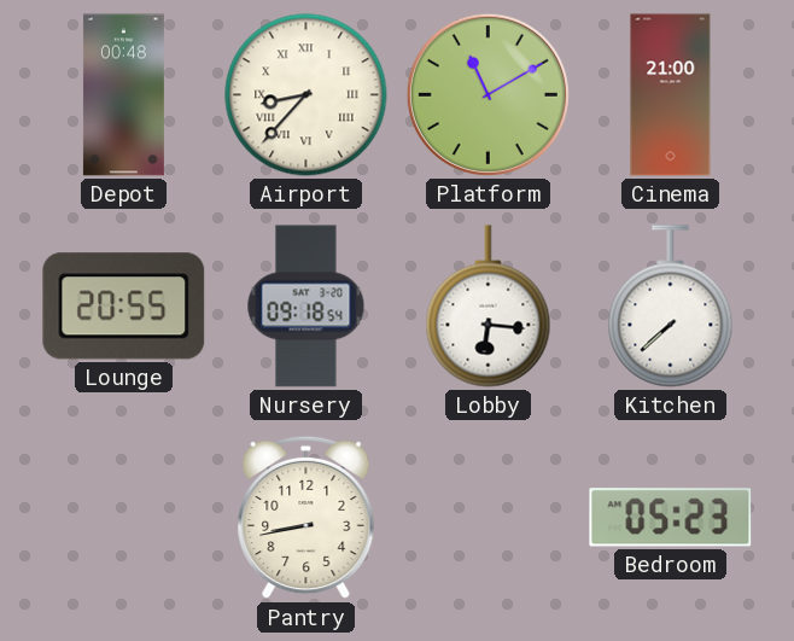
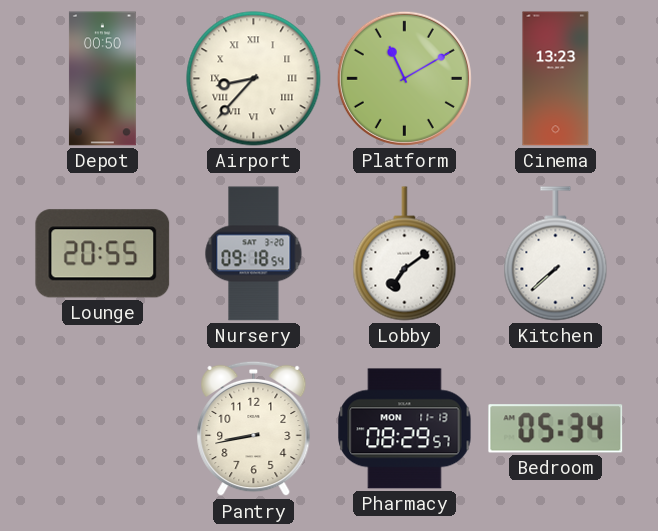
Depot: 00:48 -> 00:50
Cinema: 21:00 -> 13:23
Lobby: 6:16 -> 7:09
Pharmacy: none -> 08:29
Bedroom: 05:23 -> 05:34
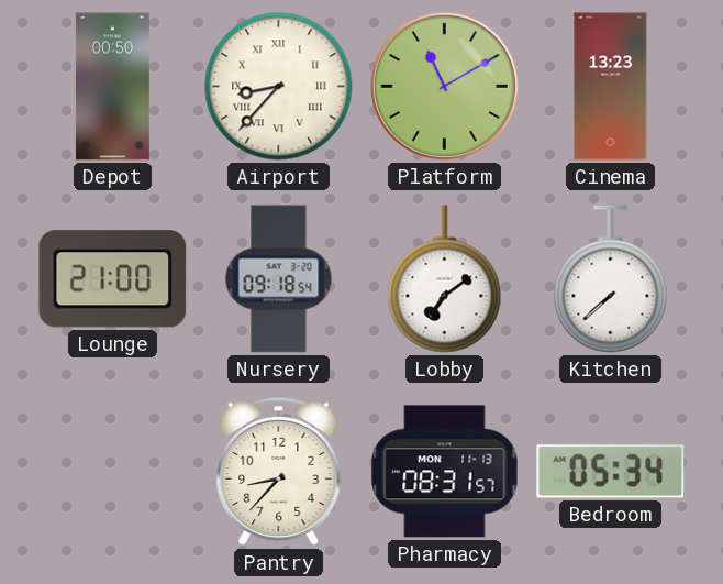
Lounge: 20:55 -> 21:00
Pantry: 8:43 -> 8:37
Pharmacy: 08:29 -> 08:31
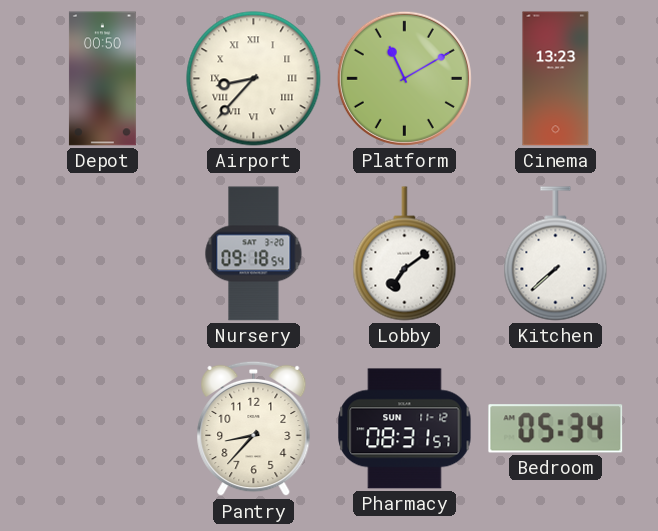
Lounge: 21:00 -> none
Pharmacy date: MON 11-13 -> SUN 11-12
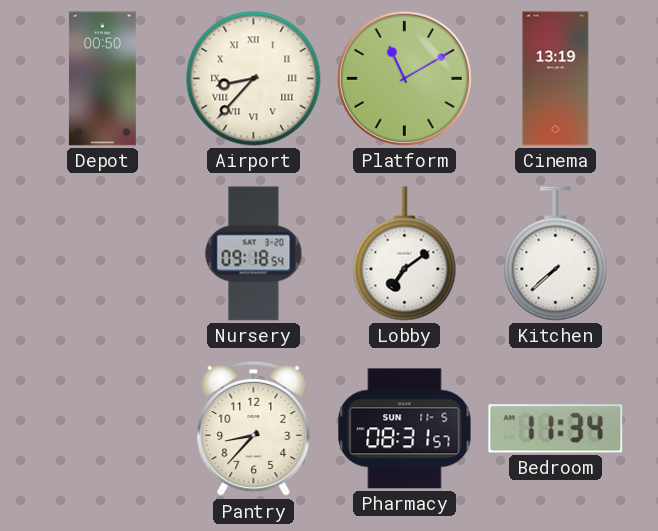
Cinema: 13:23 -> 13:19
Pharmacy date: SUN 11-12 -> SUN 11-5
Bedroom: 05:34 -> 11:34
